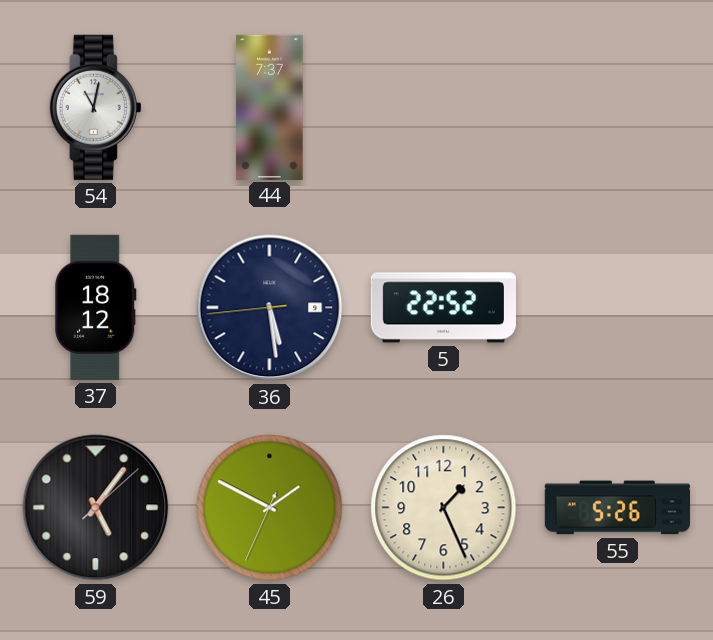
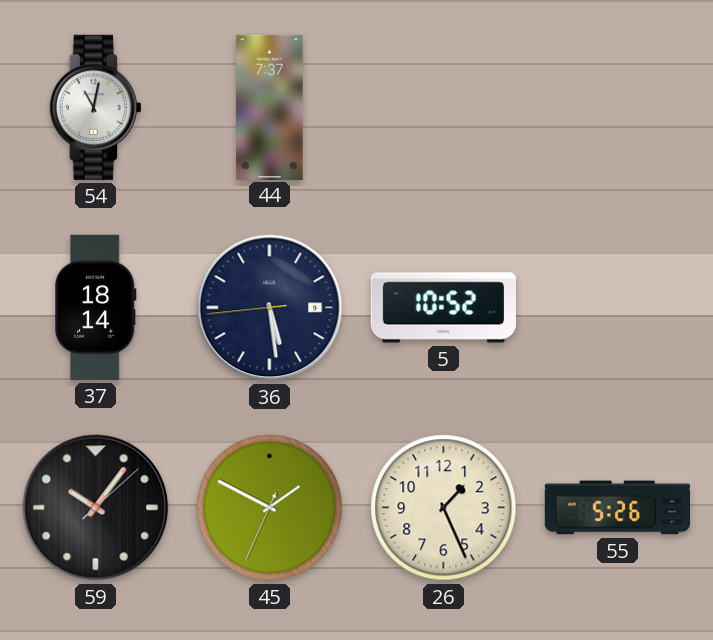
37: 18:12 -> 18:14
5: 22:52 -> 10:52
59: 5:06 -> 10:06
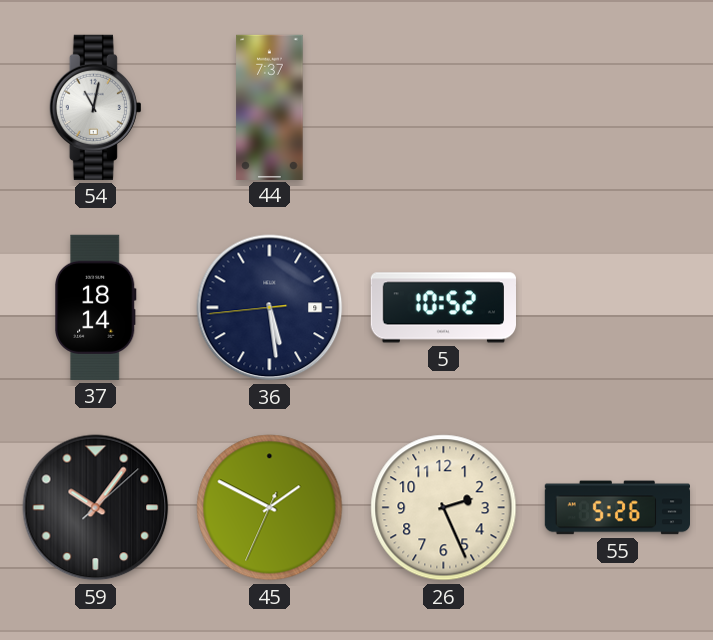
26: 1:26 -> 2:26
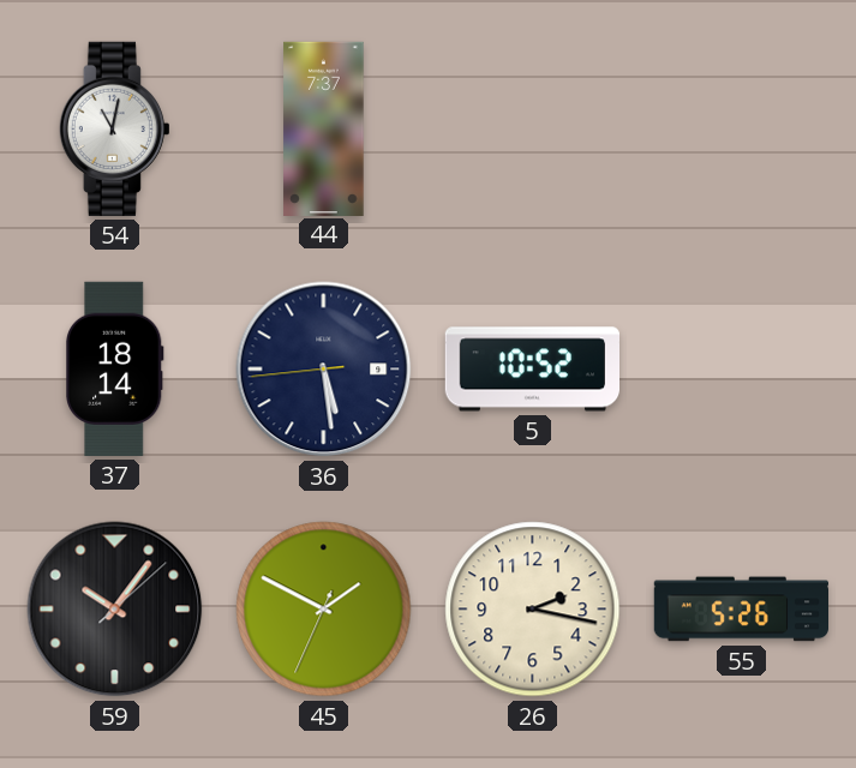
26: 2:26 -> 2:17
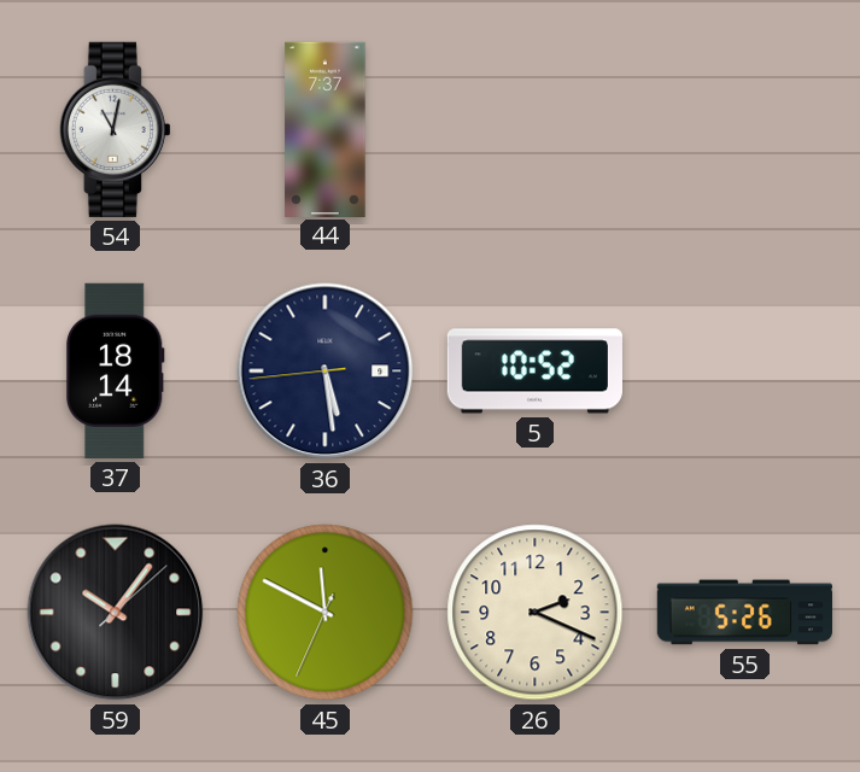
45: 1:49 -> 11:49
26: 2:17 -> 2:19
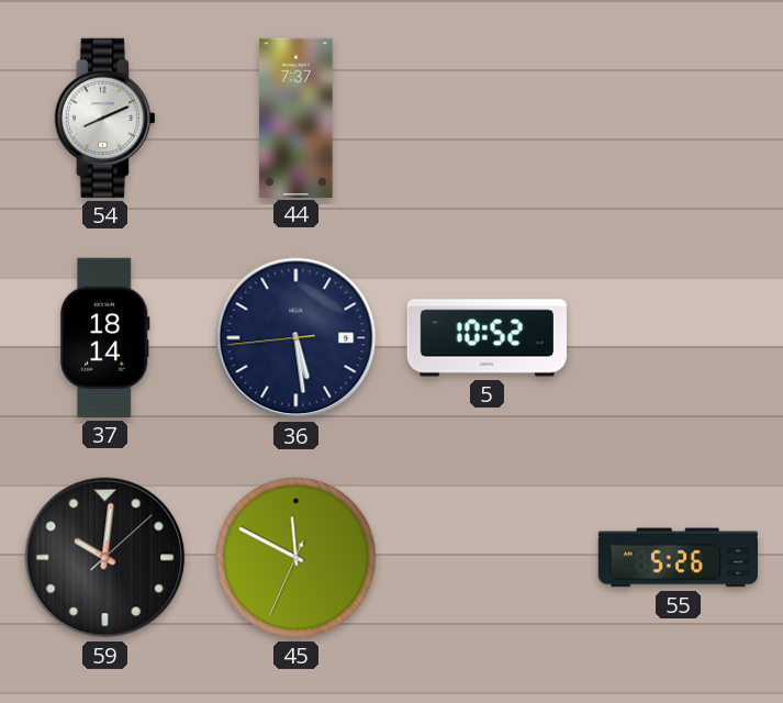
54: 11:02 -> 8:11
59: 10:06 -> 10:01
26: 2:19 -> none
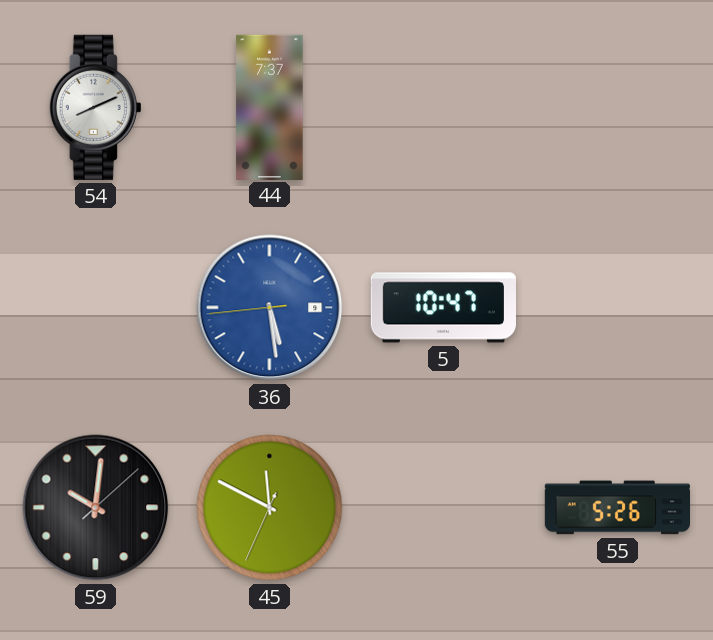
37: 18:14 -> none
36 dial: navy -> blue
5: 10:52 -> 10:47
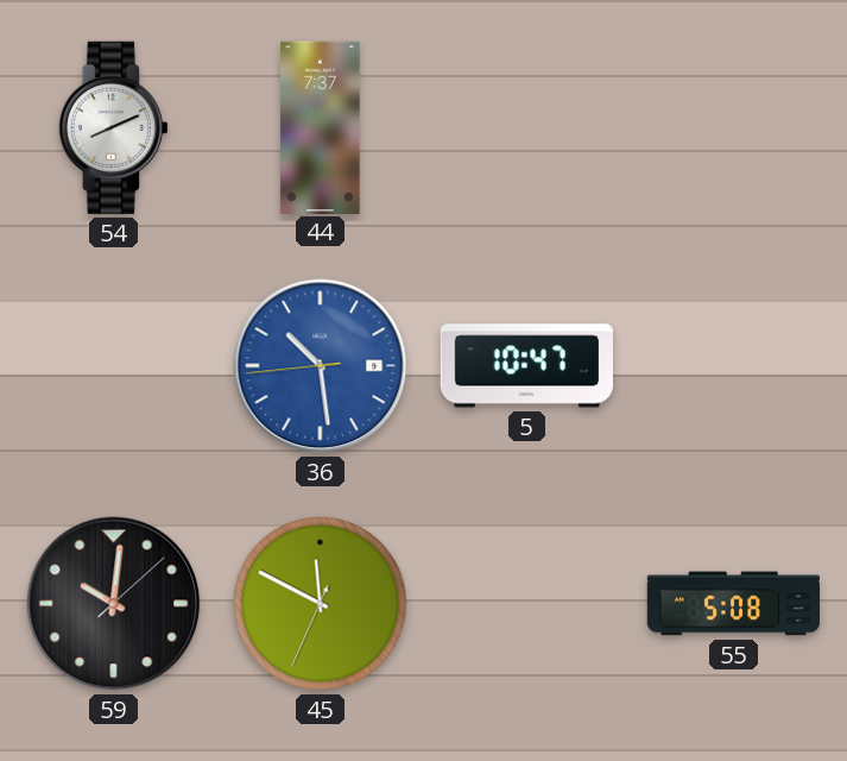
36: 5:28 -> 10:28
55: 5:26 -> 5:08
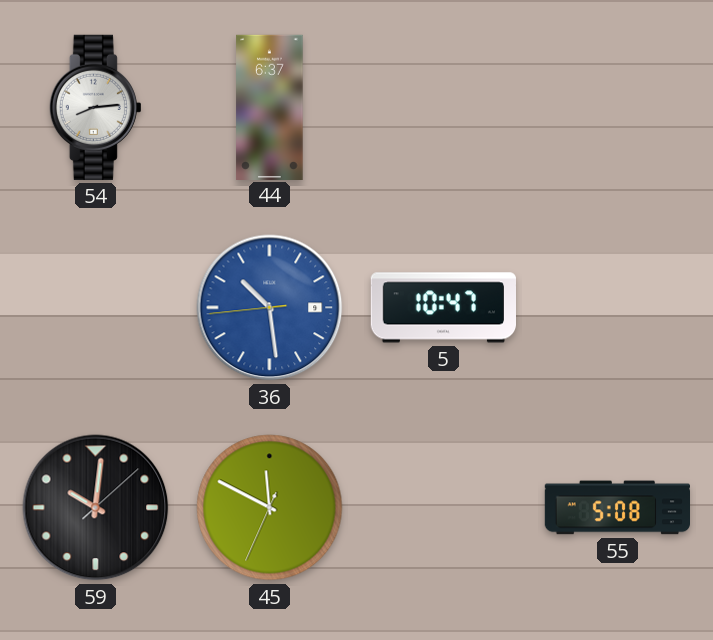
54: 8:11 -> 8:14
44: 7:37 -> 6:37
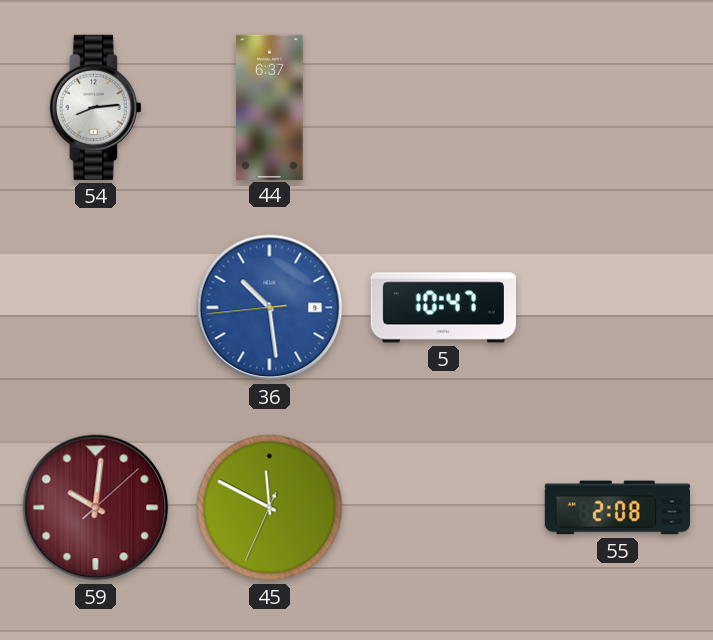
59 dial: black -> burgundy
55: 5:08 -> 2:08
